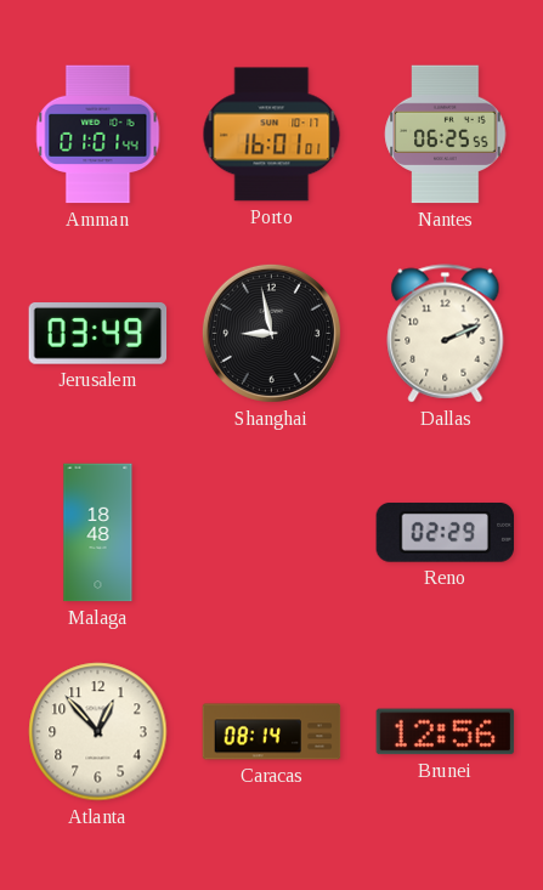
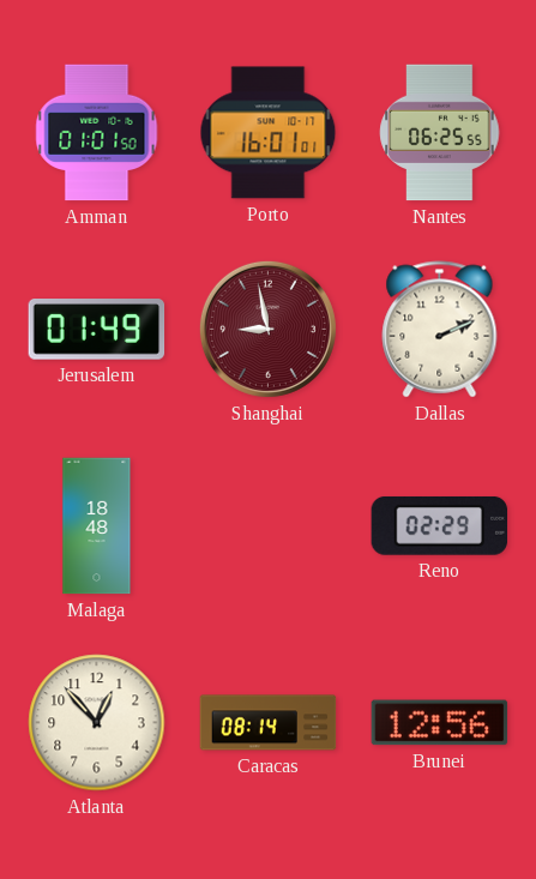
Amman: 01:01:44 -> 01:01:50
Jerusalem: 03:49 -> 01:49
Shanghai dial: black -> burgundy
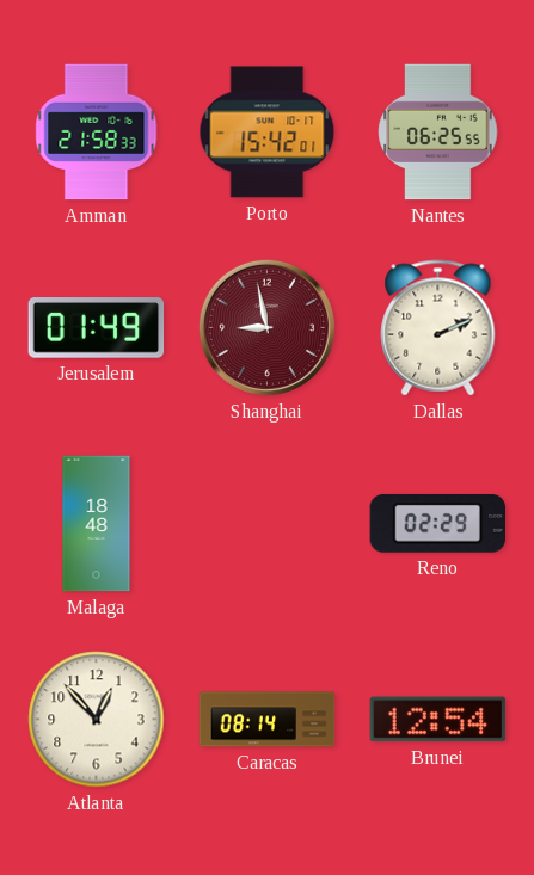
Amman: 01:01 -> 21:58
Porto: 16:01 -> 15:42
Brunei: 12:56 -> 12:54
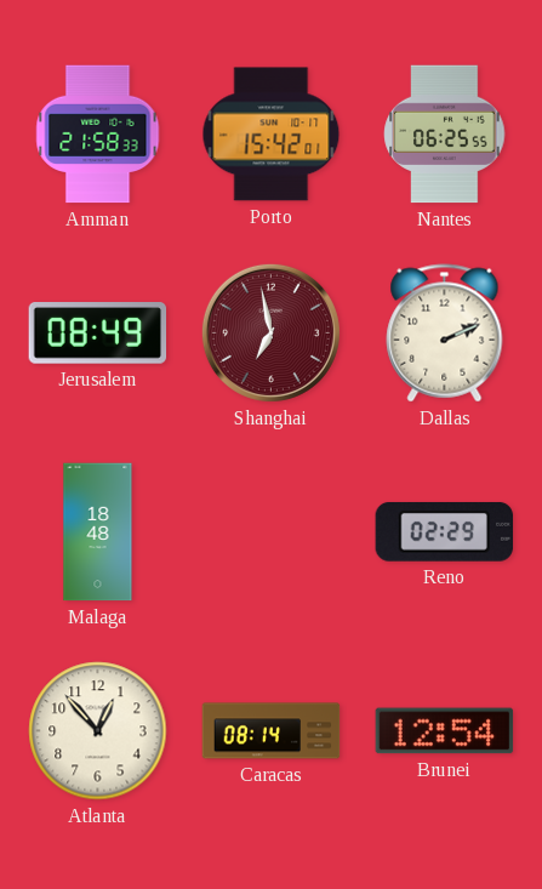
Jerusalem: 01:49 -> 08:49
Shanghai: 8:58 -> 6:58
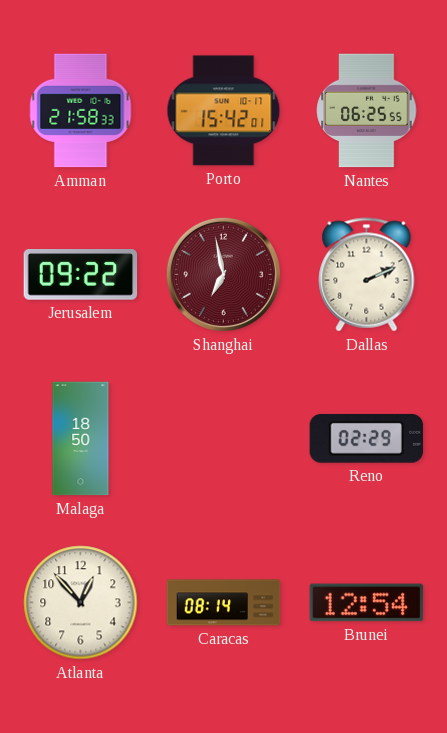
Jerusalem: 08:49 -> 09:22
Malaga: 18:48 -> 18:50
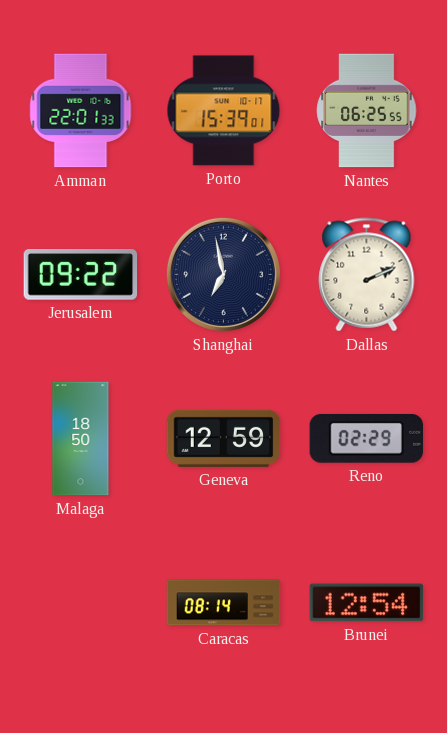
Amman: 21:58 -> 22:01
Porto: 15:42 -> 15:39
Shanghai dial: burgundy -> navy
Geneva: none -> 12:59
Atlanta: 12:53 -> none
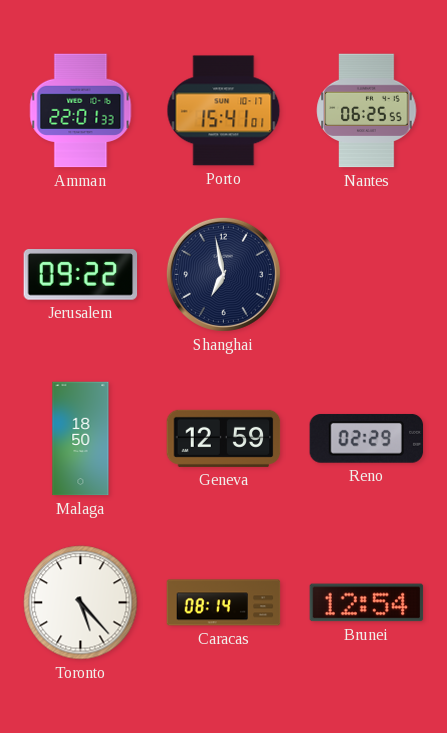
Porto: 15:39 -> 15:41
Dallas: 2:11 -> none
Toronto: none -> 5:23
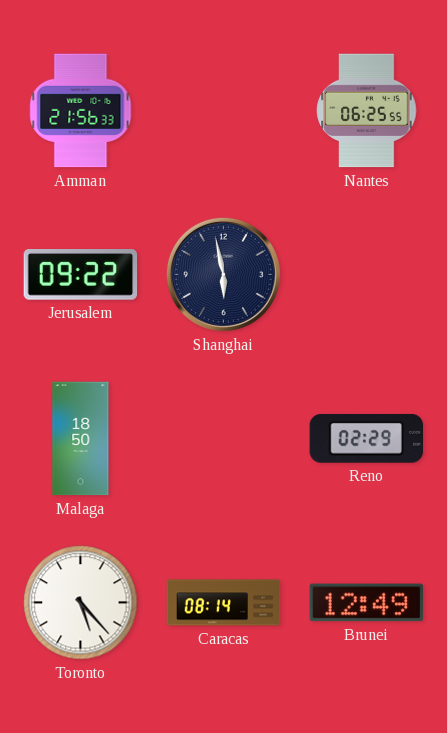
Amman: 22:01 -> 21:56
Porto: 15:41 -> none
Shanghai: 6:58 -> 5:58
Geneva: 12:59 -> none
Brunei: 12:54 -> 12:49
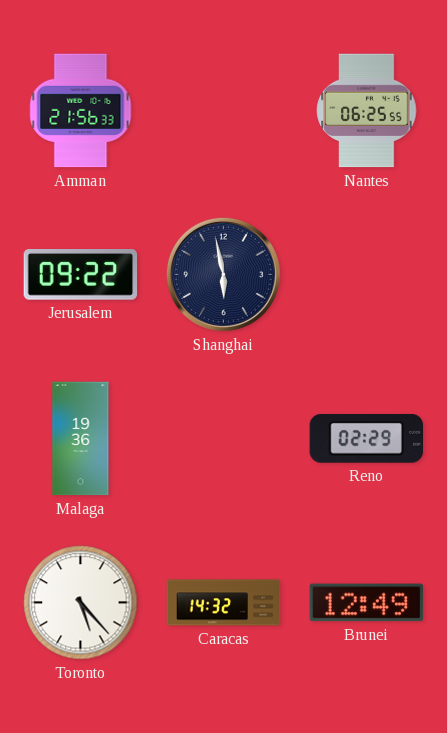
Malaga: 18:50 -> 19:36
Caracas: 08:14 -> 14:32
